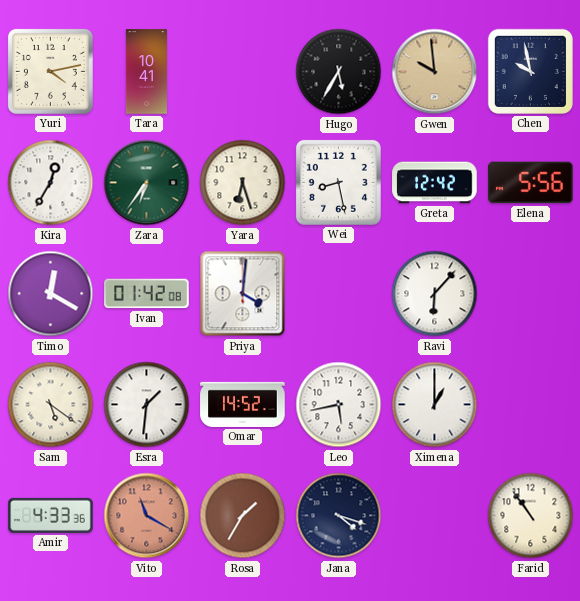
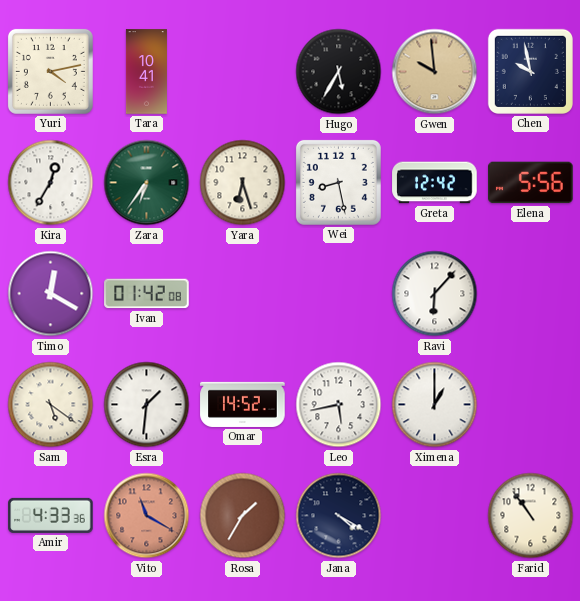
Priya: 4:01 -> none
Jana: 4:18 -> 4:20
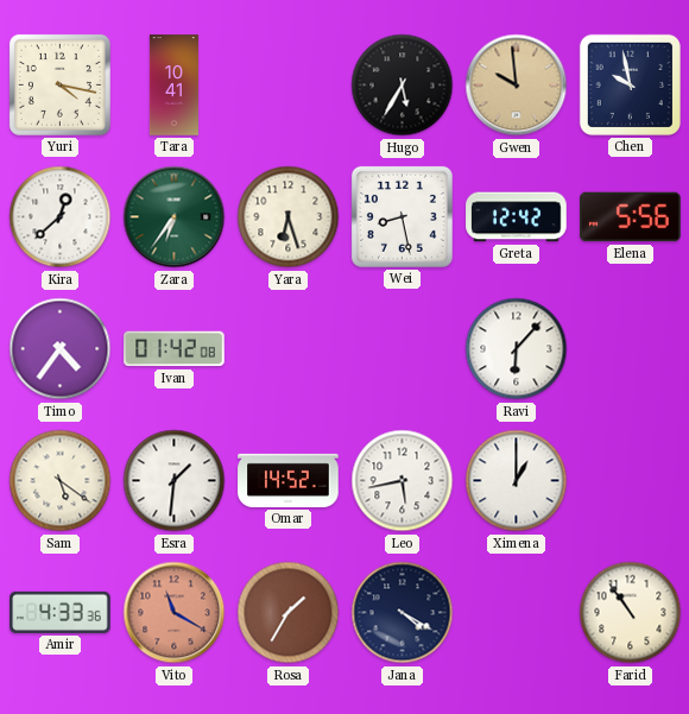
Yuri: 4:13 -> 4:17
Kira: 12:35 -> 12:38
Timo: 12:20 -> 4:36
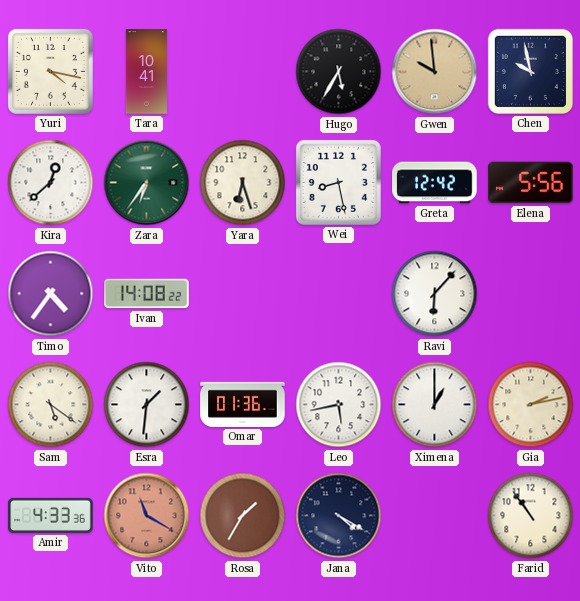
Ivan: 01:42 -> 14:08
Omar: 14:52 -> 01:36
Gia: none -> 2:13
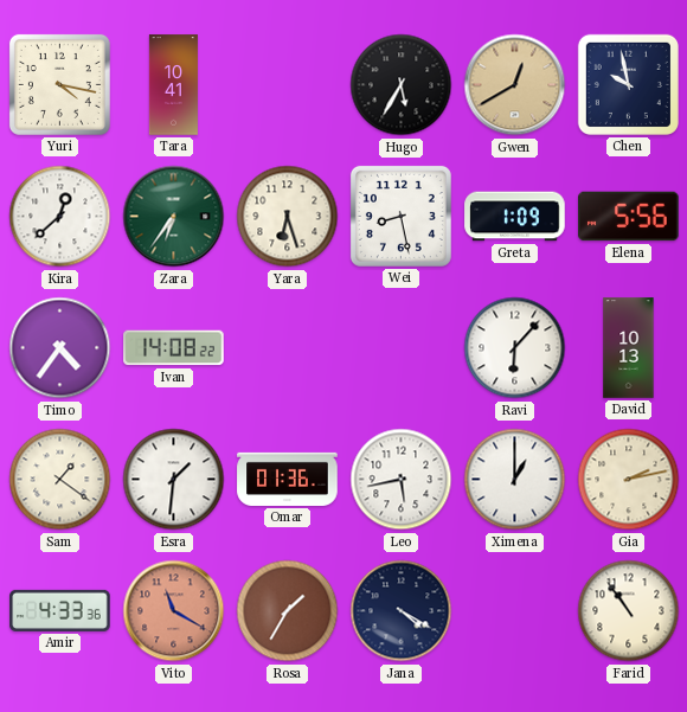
Gwen: 9:59 -> 12:40
Greta: 12:42 -> 1:09
David: none -> 10:13
Sam: 5:21 -> 1:21
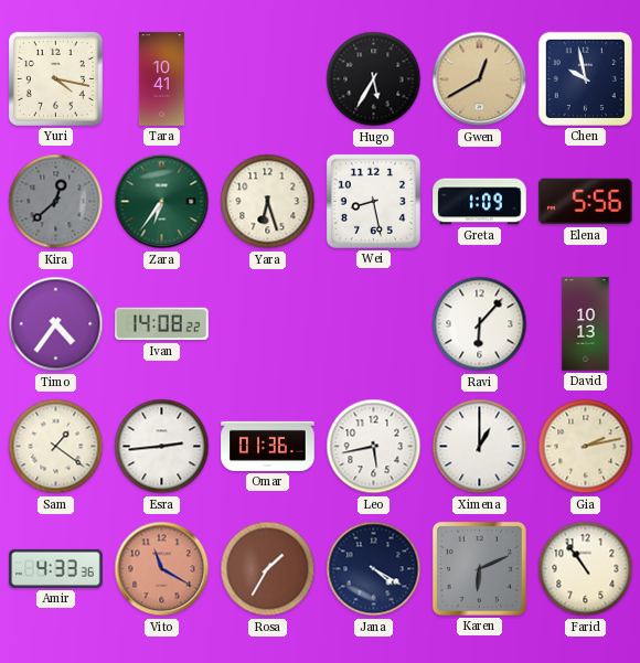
Kira dial: white -> grey
Esra: 1:31 -> 2:44
Karen: none -> 6:11
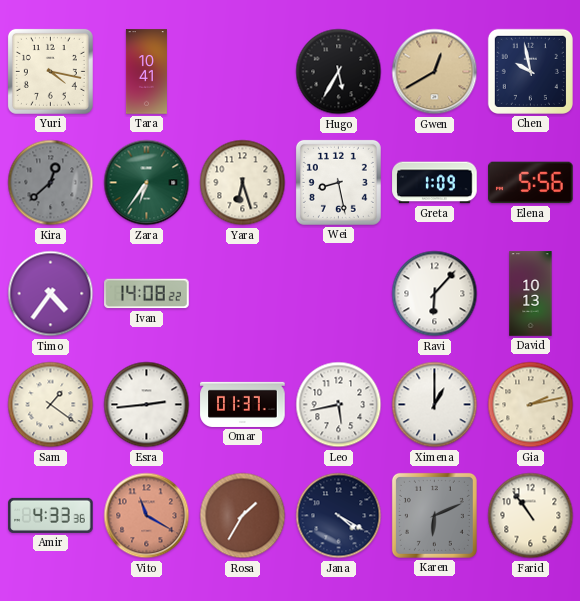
Omar: 01:36 -> 01:37
